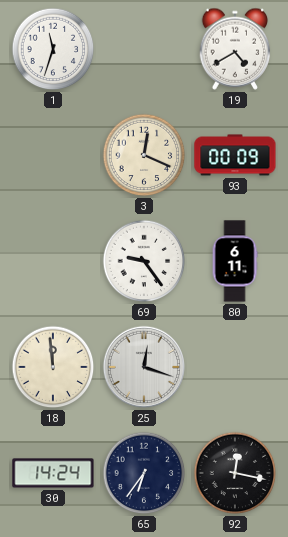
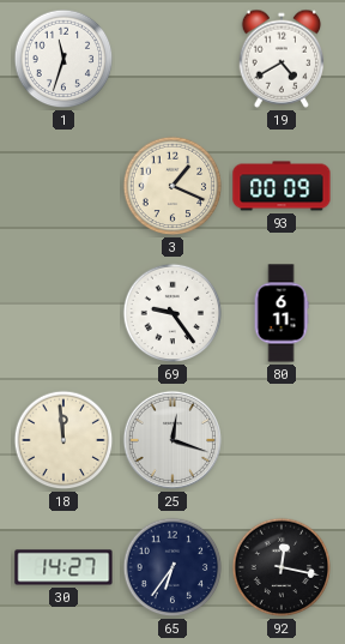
3: 12:19 -> 1:19
30: 14:24 -> 14:27
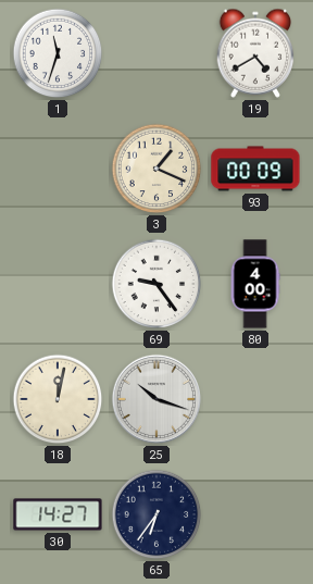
80: 6:11 -> 4:00
18: 11:59 -> 12:02
25: 12:18 -> 10:18
92: 12:17 -> none
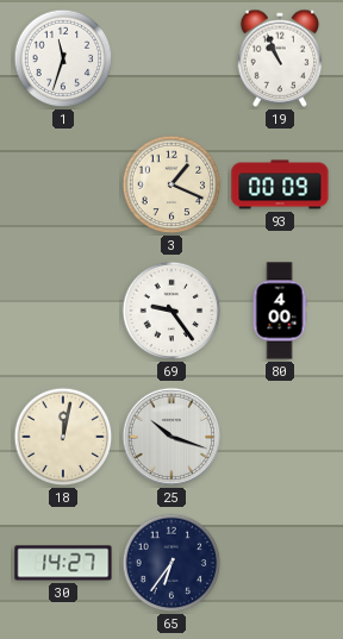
19: 4:40 -> 10:56
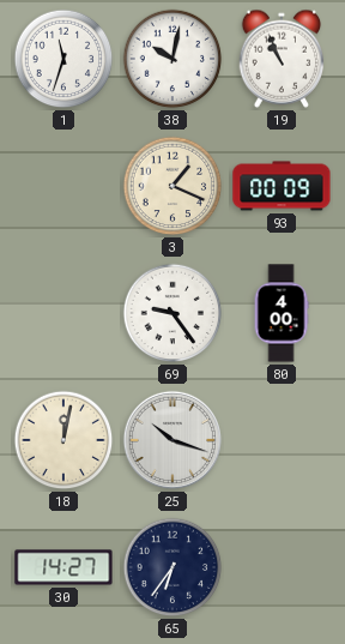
38: none -> 10:02
